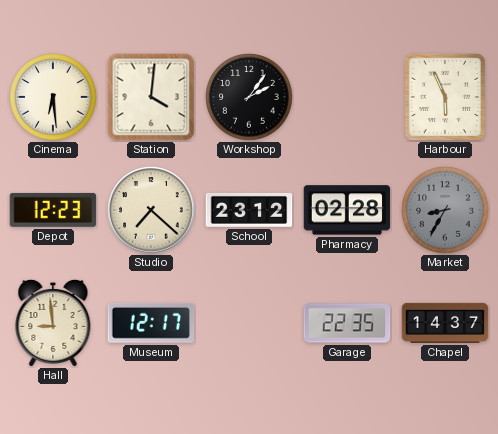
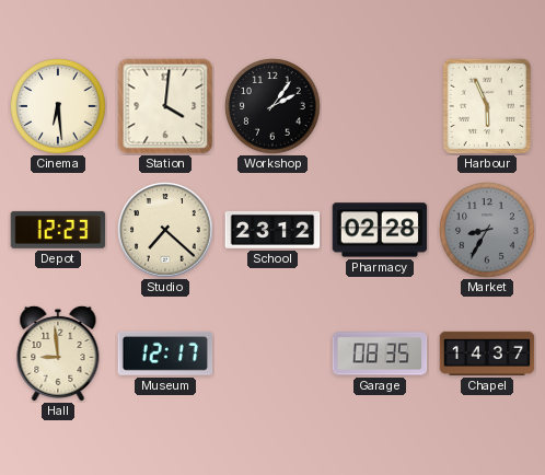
Garage: 22:35 -> 08:35
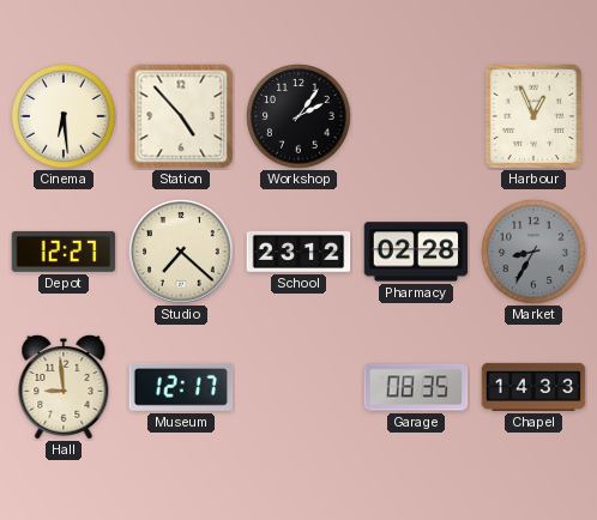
Station: 4:01 -> 4:53
Harbour: 5:56 -> 12:56
Depot: 12:23 -> 12:27
Chapel: 14:37 -> 14:33
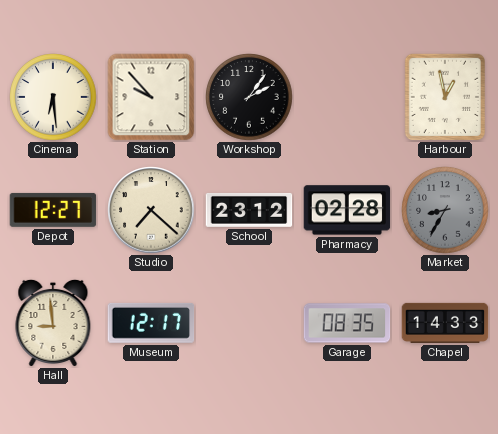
Station: 4:53 -> 9:53
Harbour: 12:56 -> 12:58
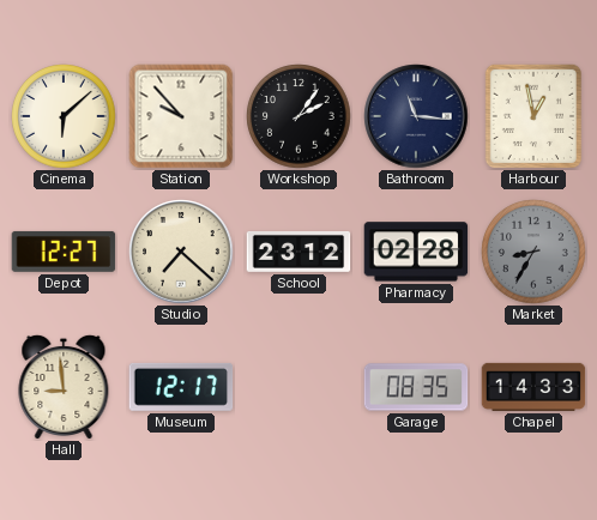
Cinema: 6:29 -> 6:08
Bathroom: none -> 11:16
